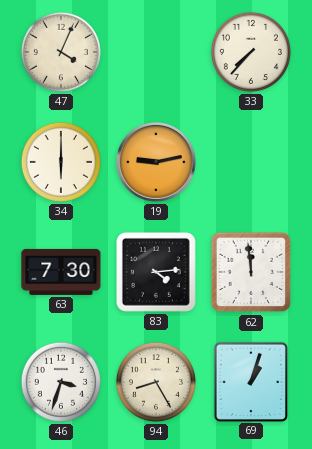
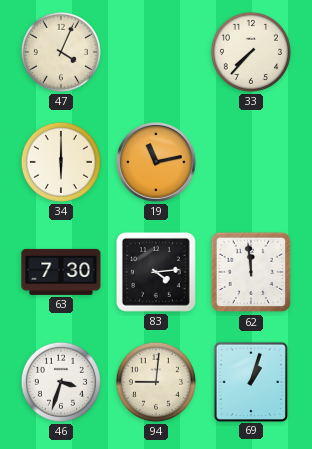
19: 9:13 -> 11:13
94: 8:25 -> 9:01
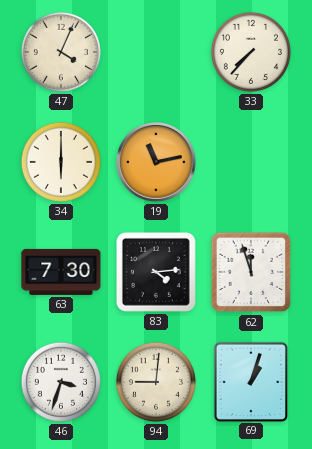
62: 11:59 -> 11:57
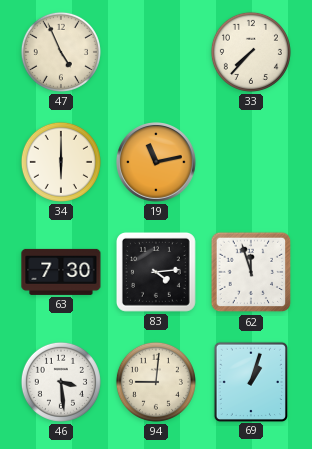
47: 4:04 -> 4:56
46: 3:33 -> 3:29
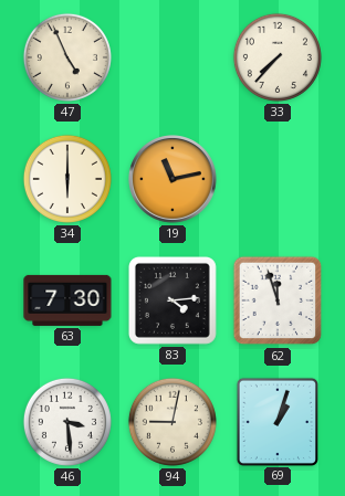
94: 9:01 -> 9:02
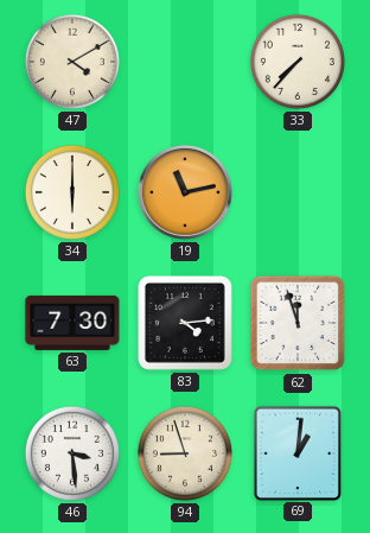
47: 4:56 -> 4:10
94: 9:02 -> 8:57
69: 1:03 -> 1:01
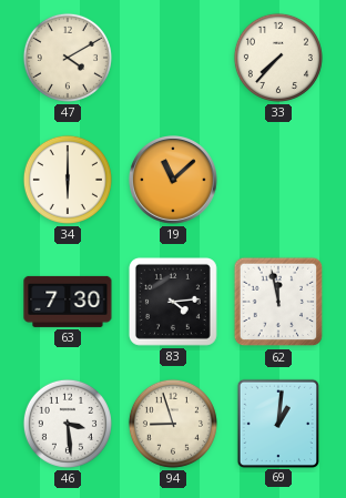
19: 11:13 -> 11:08
62: 11:57 -> 11:58
